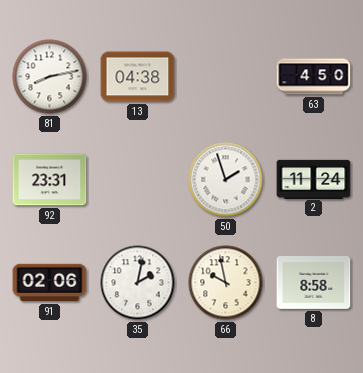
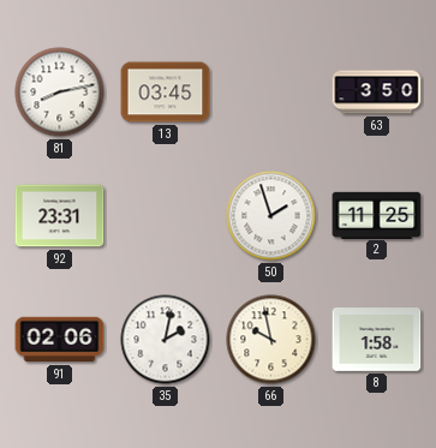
13: 04:38 -> 03:45
63: 4:50 -> 3:50
2: 11:24 -> 11:25
8: 8:58 -> 1:58
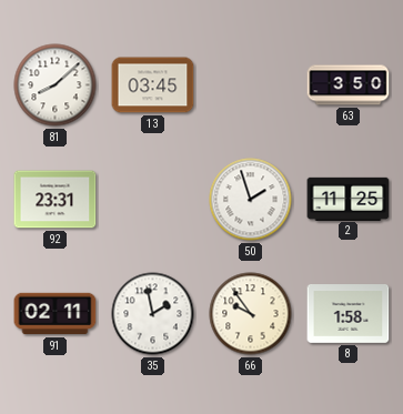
81: 8:13 -> 8:08
91: 02:06 -> 02:11
35: 2:02 -> 1:58
66: 9:58 -> 9:54
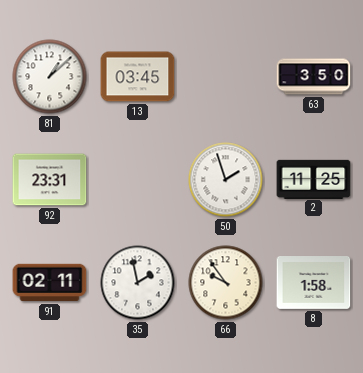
81: 8:08 -> 1:08
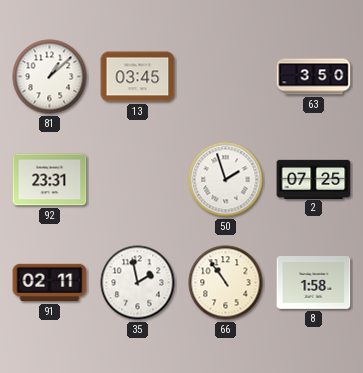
2: 11:25 -> 07:25
66: 9:54 -> 10:54
